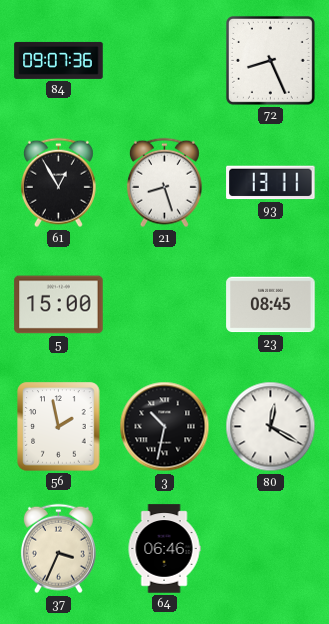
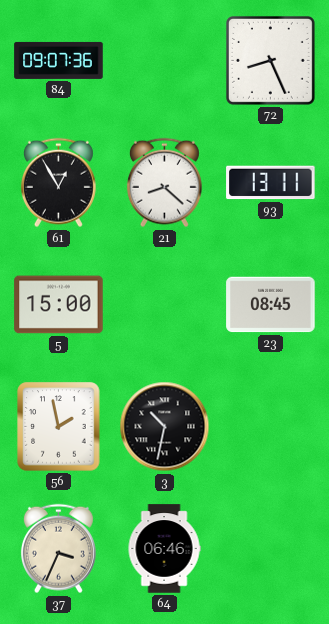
21: 8:27 -> 8:22
80: 12:20 -> none
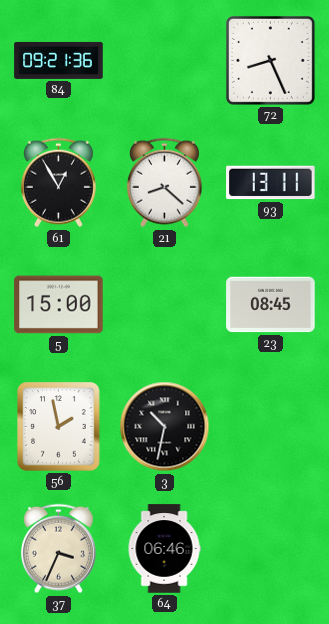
84: 09:07 -> 09:21
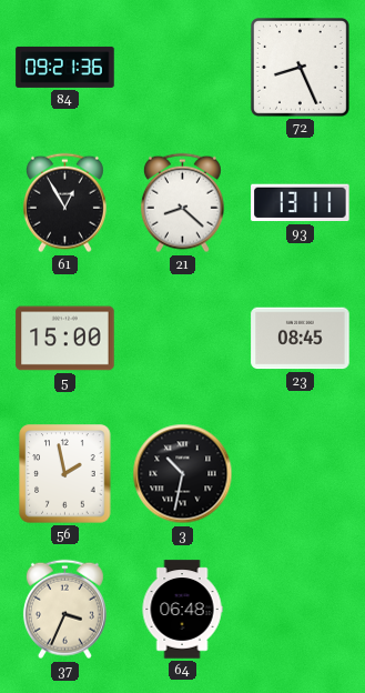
64: 06:46 -> 06:48
